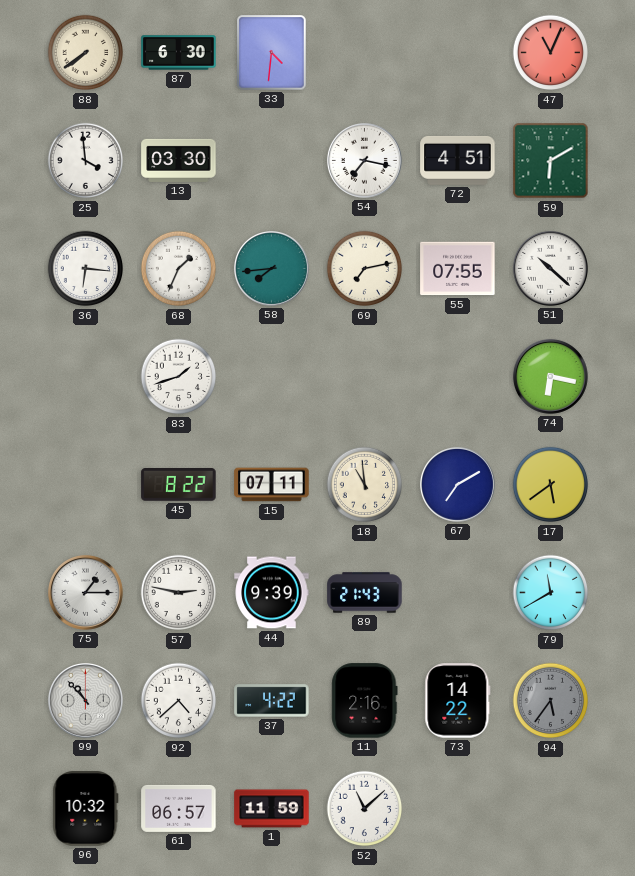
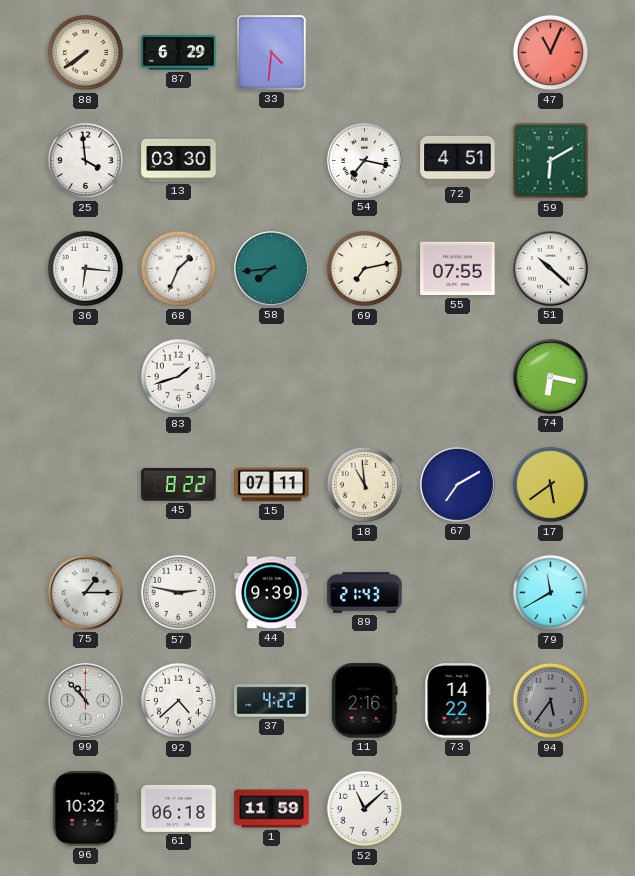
87: 6:30 -> 6:29
61: 06:57 -> 06:18
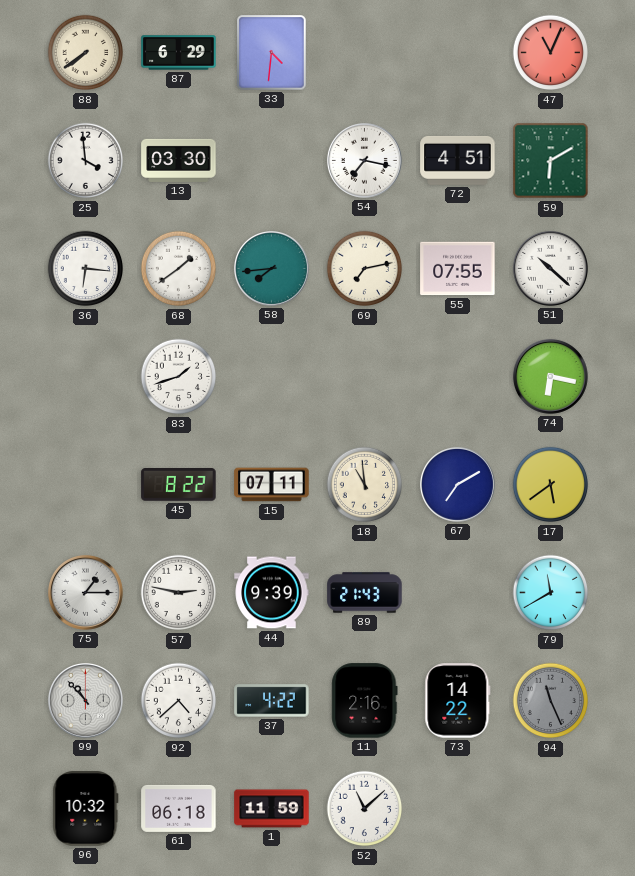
68: 1:34 -> 1:39
94: 5:36 -> 11:26
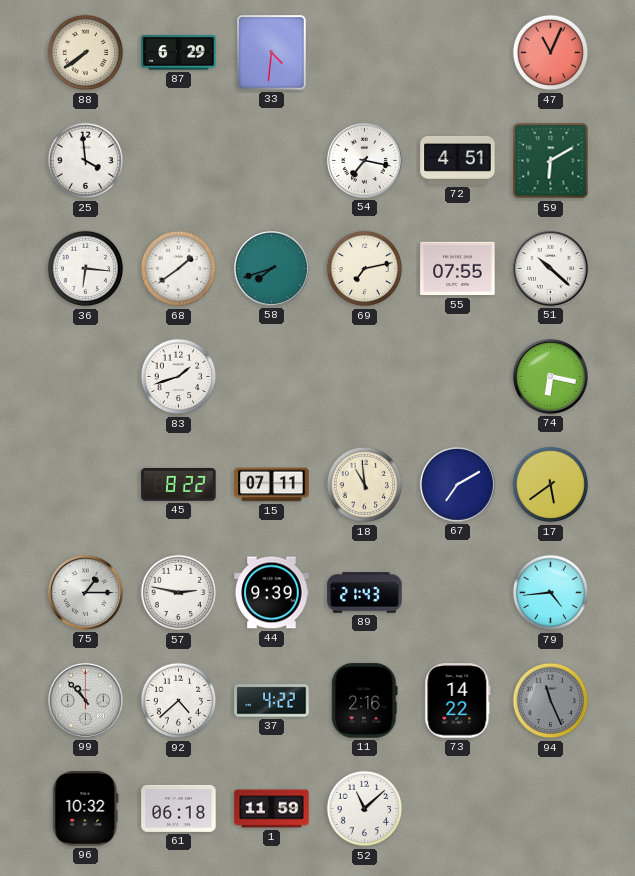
13: 03:30 -> none
58: 7:44 -> 7:42
79: 11:40 -> 4:44
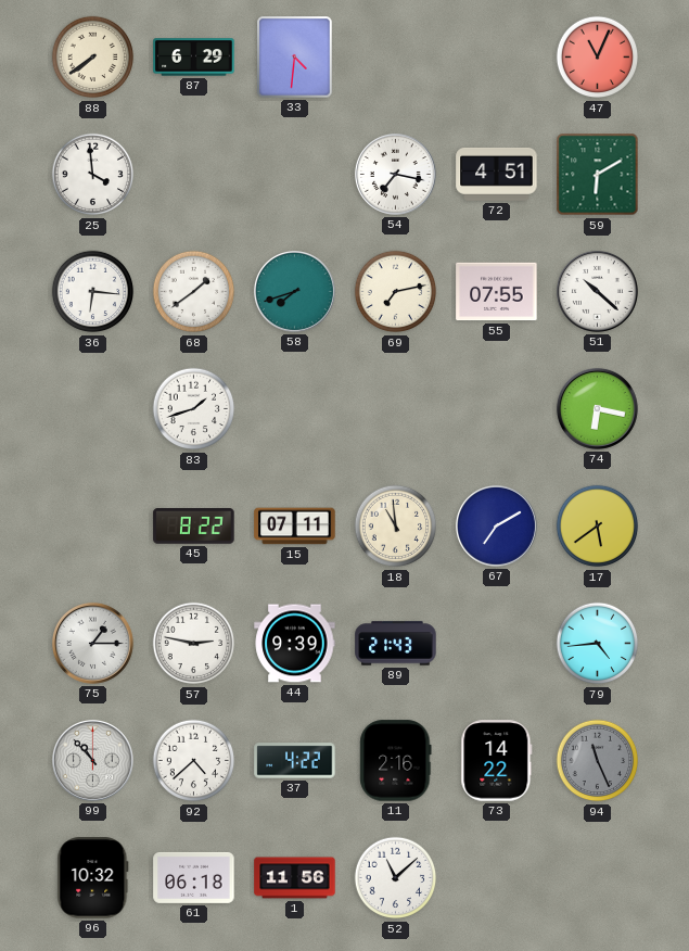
1: 11:59 -> 11:56
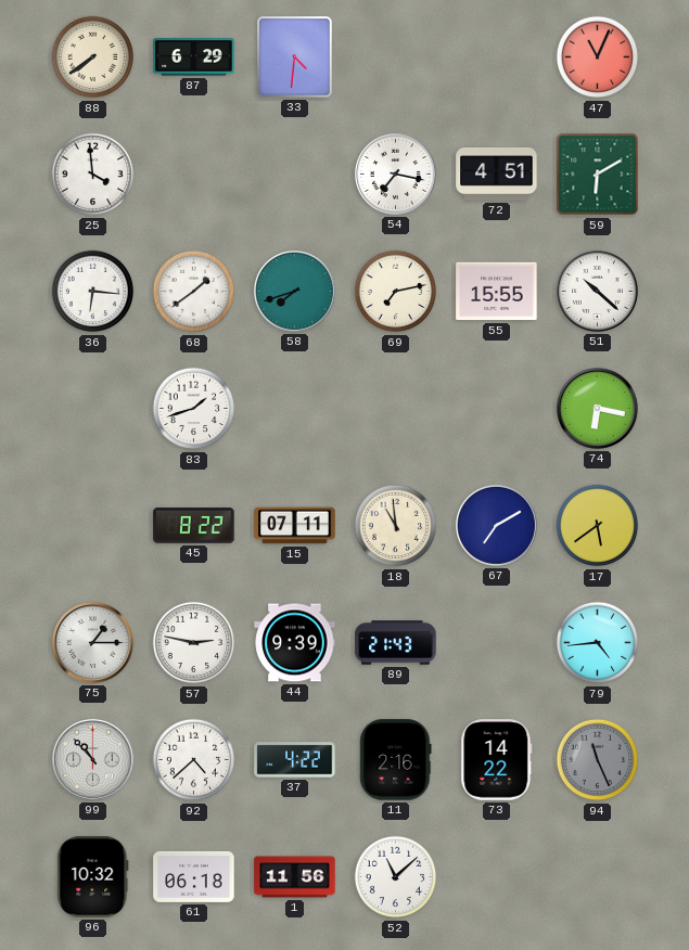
55: 07:55 -> 15:55
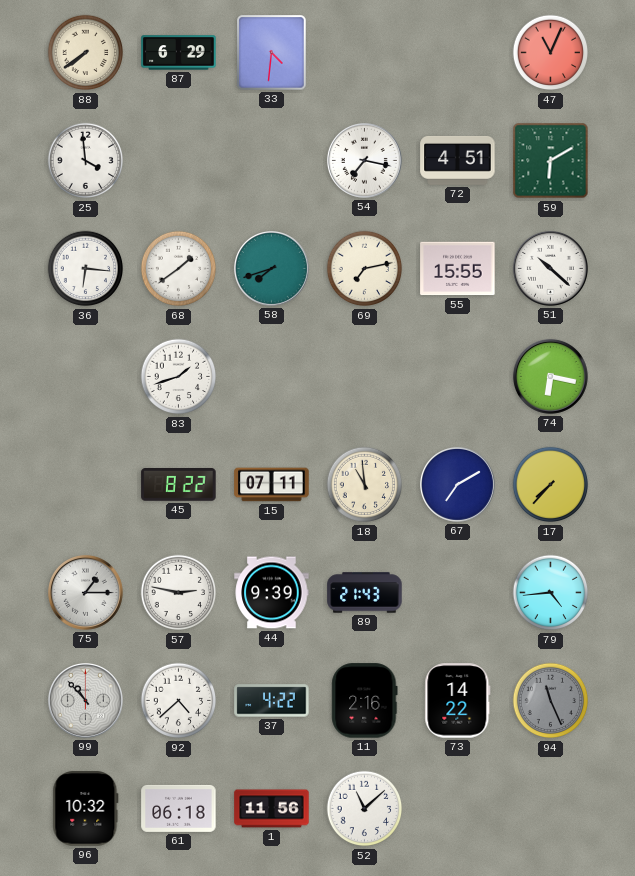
17: 5:39 -> 7:37
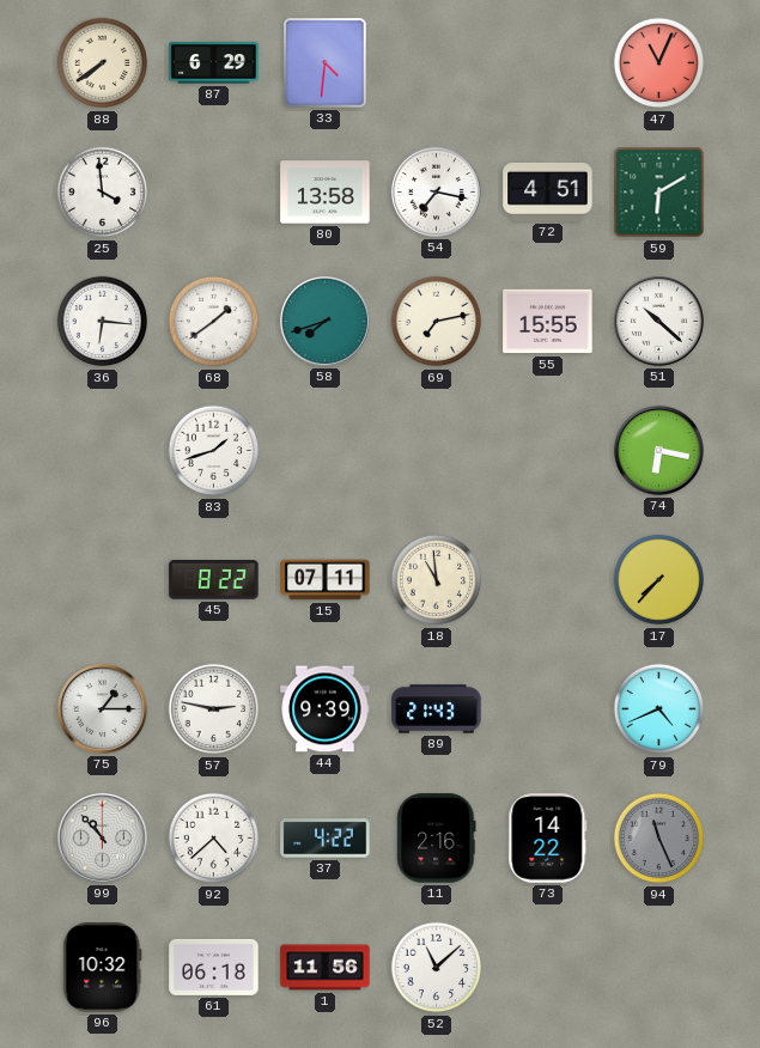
80: none -> 13:58
67: 7:10 -> none
79: 4:44 -> 4:41
